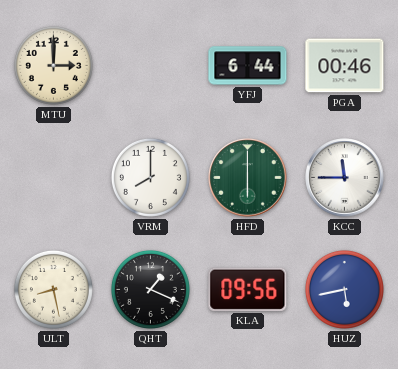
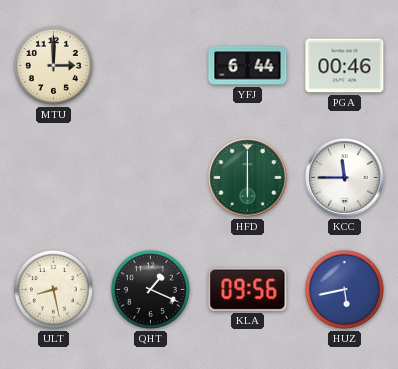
VRM: 8:00 -> none
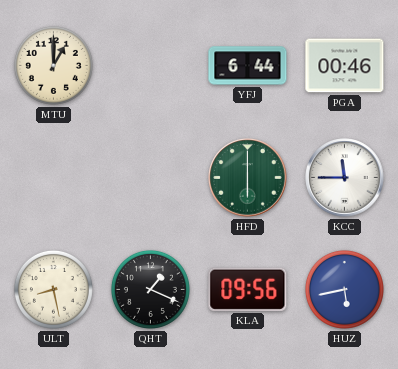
MTU: 3:00 -> 1:00
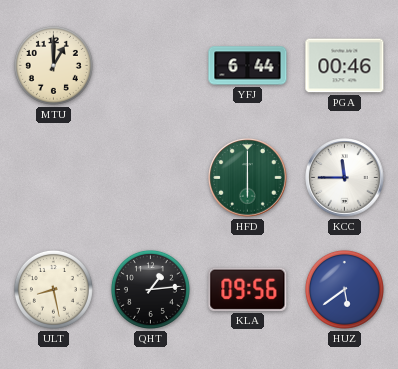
QHT: 1:19 -> 1:14
HUZ: 5:43 -> 5:39
